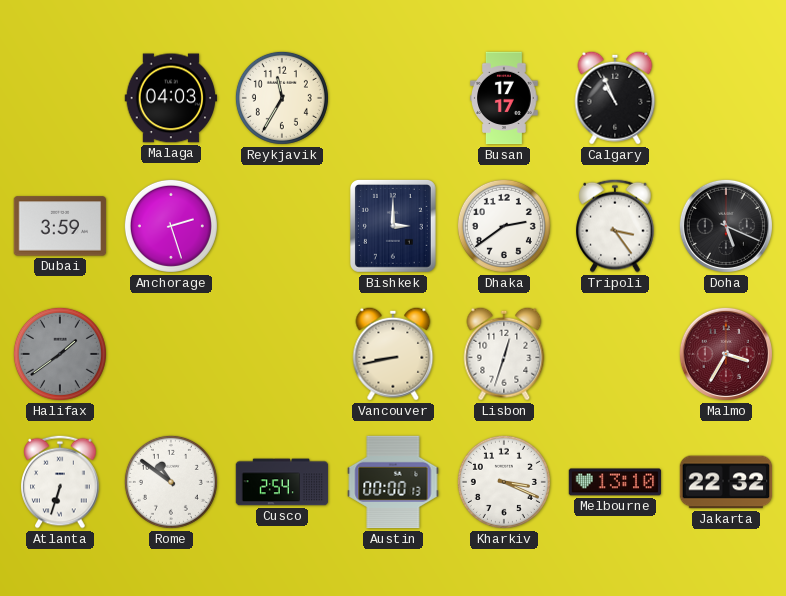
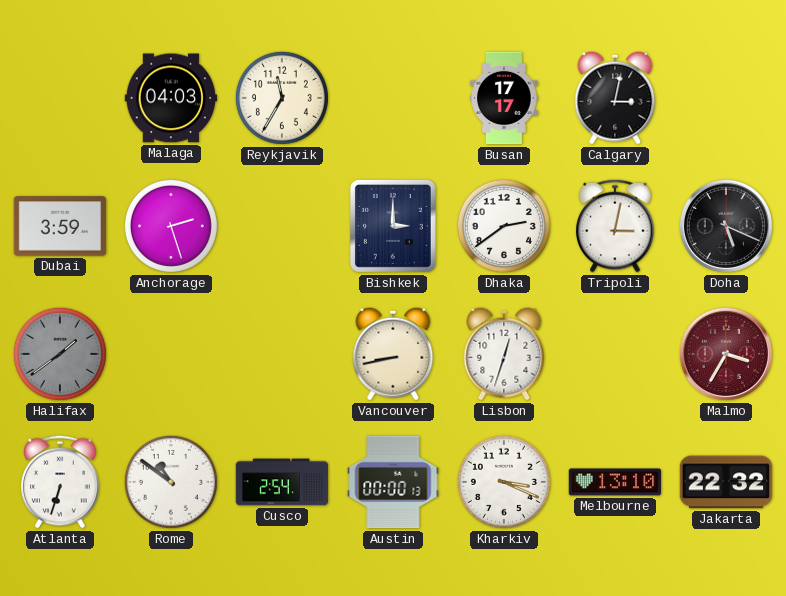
Calgary: 10:56 -> 3:02
Tripoli: 3:24 -> 3:02
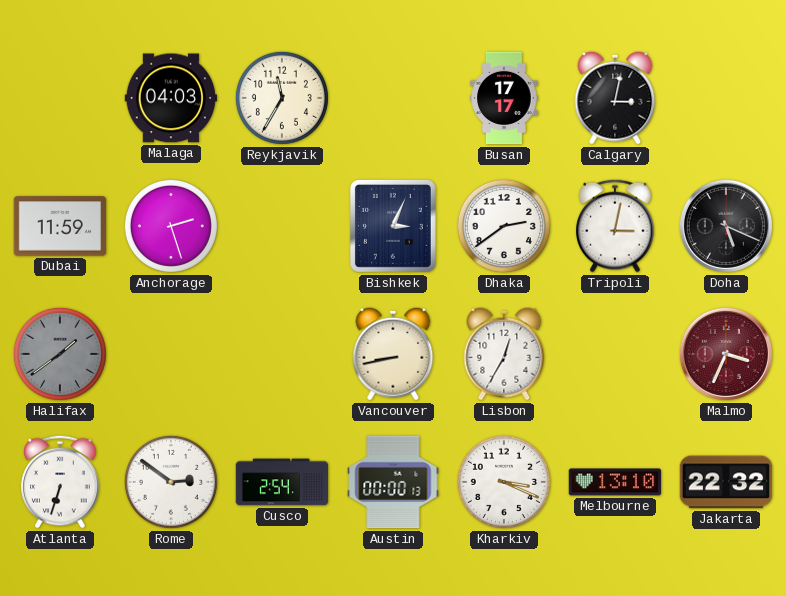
Dubai: 3:59 -> 11:59
Bishkek: 3:00 -> 3:04
Lisbon: 12:33 -> 12:35
Malmo: 3:35 -> 3:34
Rome: 10:51 -> 2:51
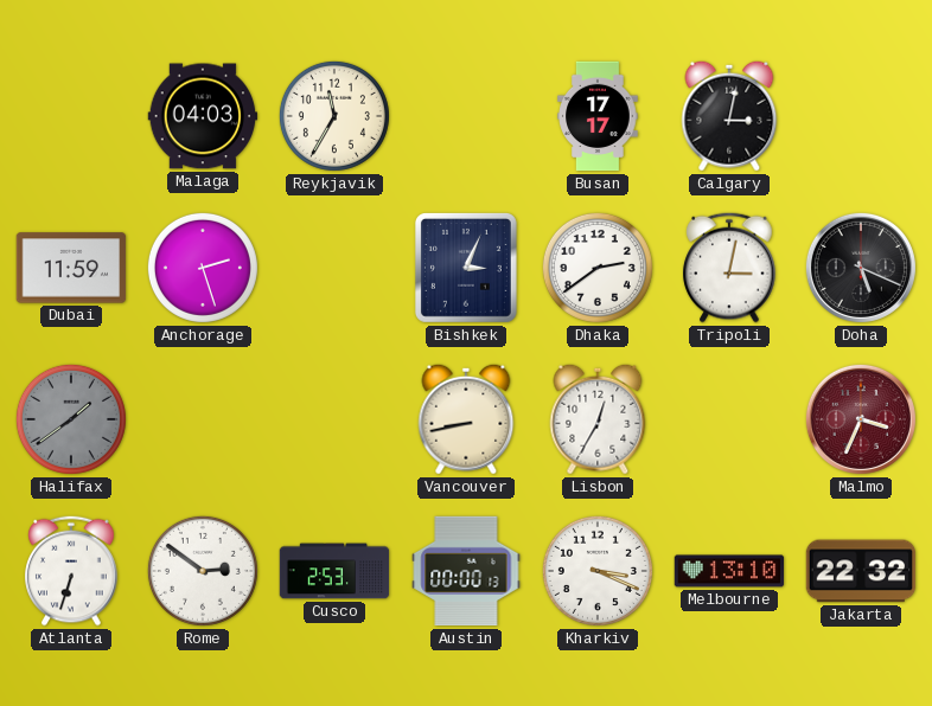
Cusco: 2:54 -> 2:53
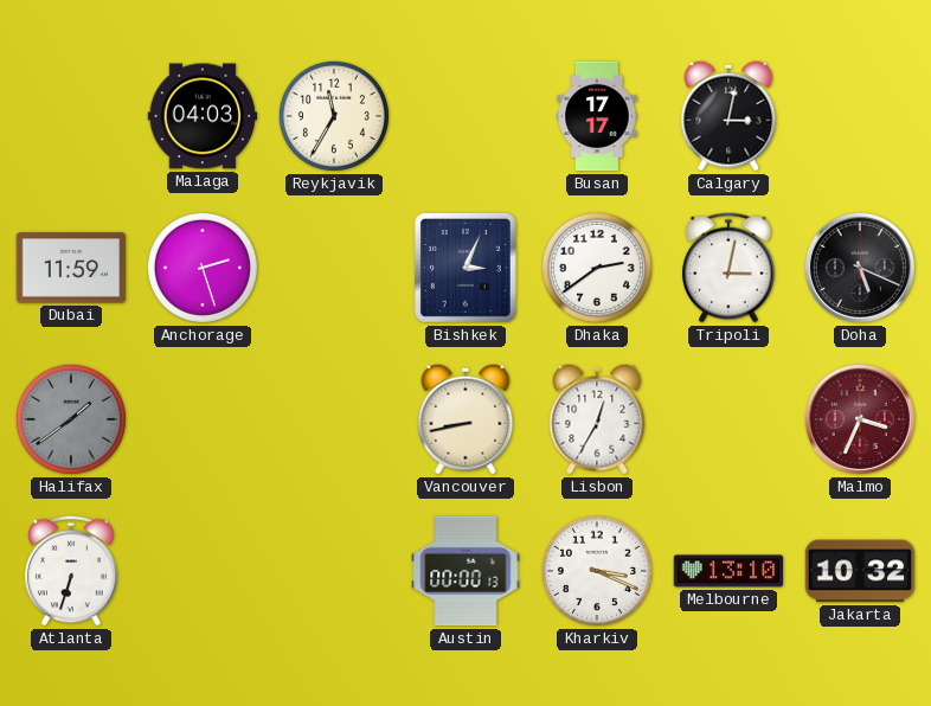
Rome: 2:51 -> none
Cusco: 2:53 -> none
Jakarta: 22:32 -> 10:32
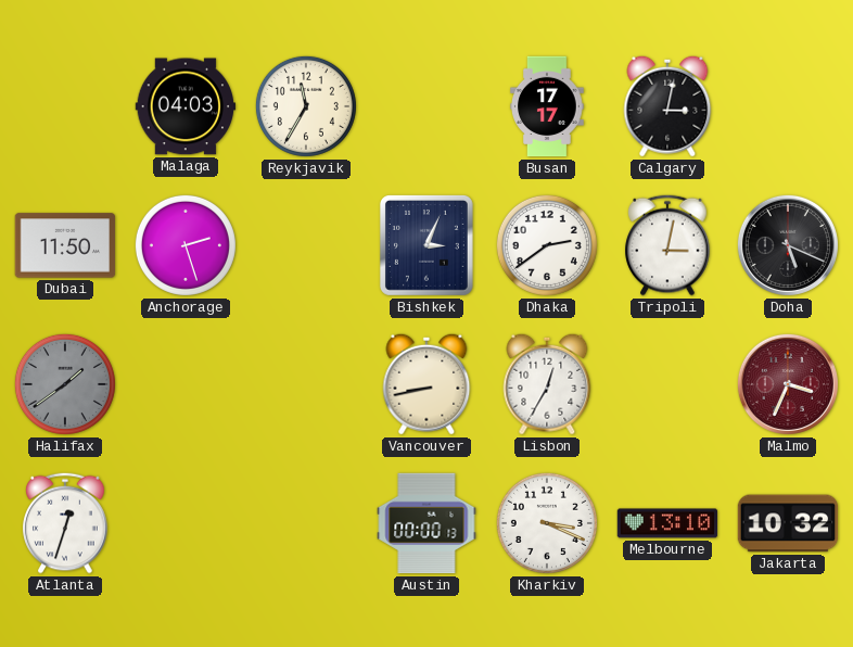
Dubai: 11:59 -> 11:50
Atlanta: 6:33 -> 12:33
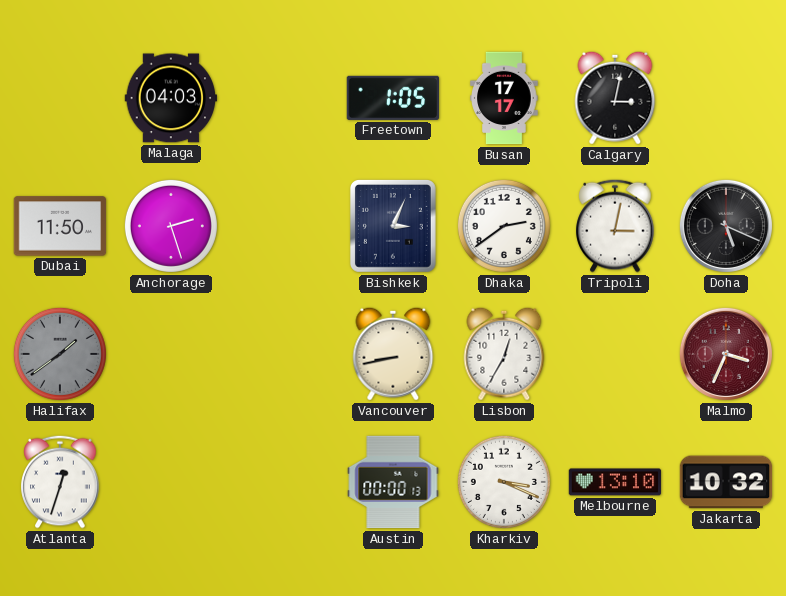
Reykjavik: 11:35 -> none
Freetown: none -> 1:05
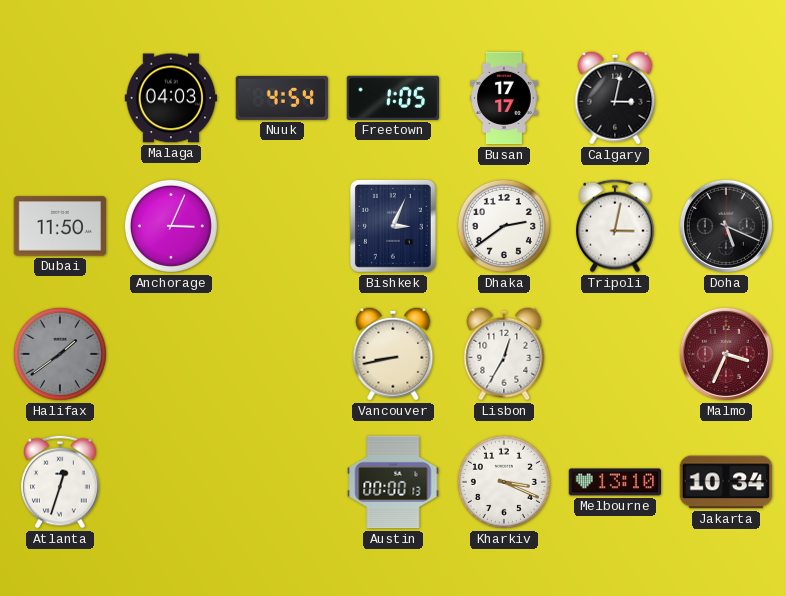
Nuuk: none -> 4:54
Anchorage: 2:27 -> 3:04
Jakarta: 10:32 -> 10:34
